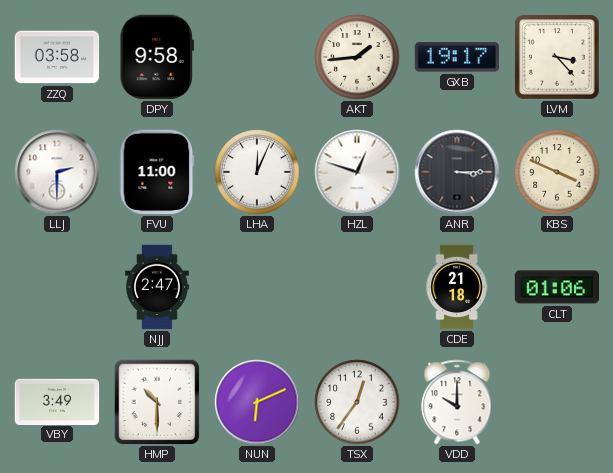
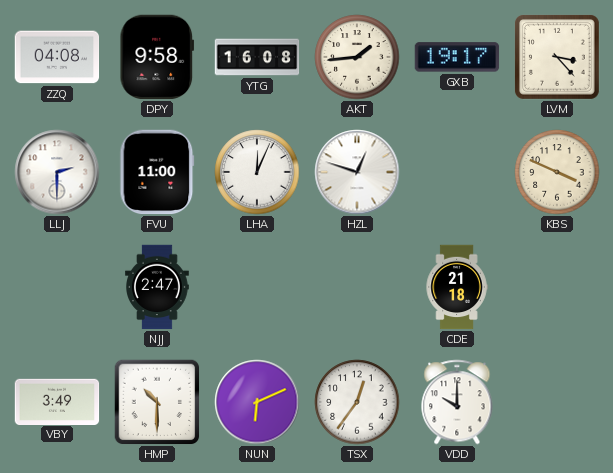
ZZQ: 03:58 -> 04:08
YTG: none -> 16:08
ANR: 3:15 -> none
CLT: 01:06 -> none
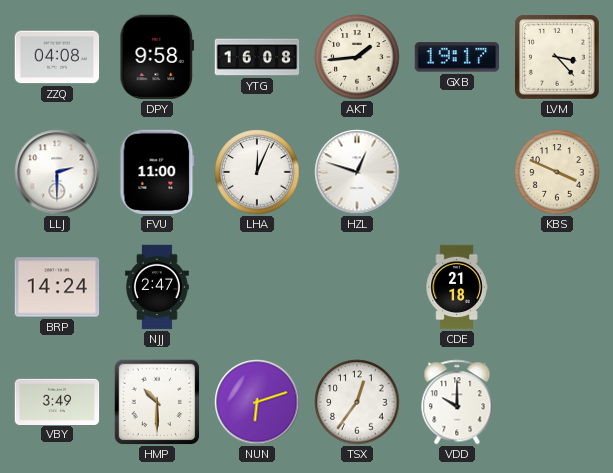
BRP: none -> 14:24
NUN: 6:11 -> 6:12
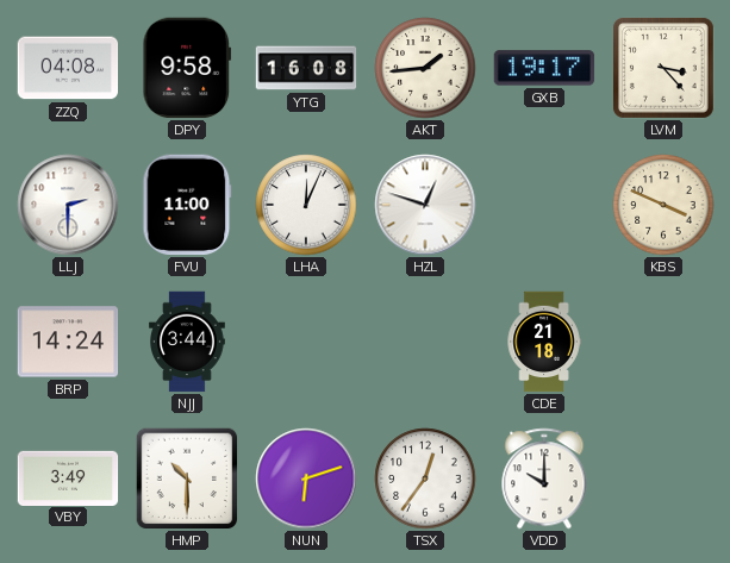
NJJ: 2:47 -> 3:44
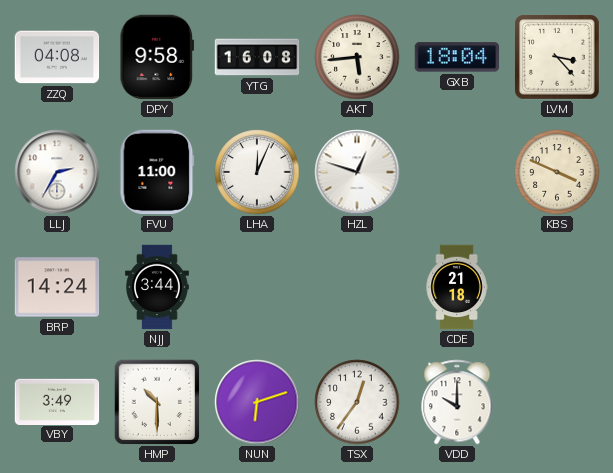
AKT: 1:44 -> 5:44
GXB: 19:17 -> 18:04
LLJ: 2:30 -> 2:35
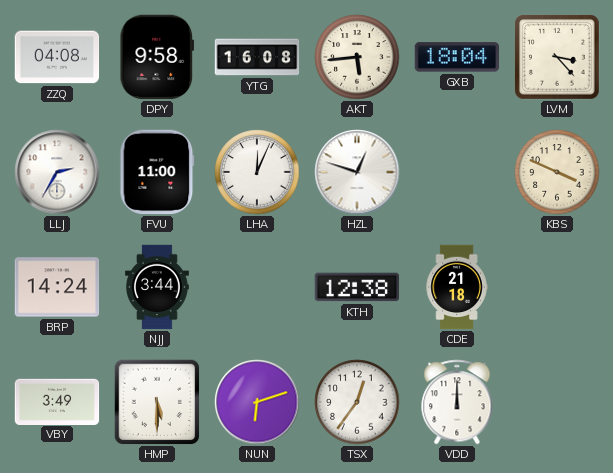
KTH: none -> 12:38
HMP: 10:30 -> 5:30
VDD: 10:00 -> 12:00
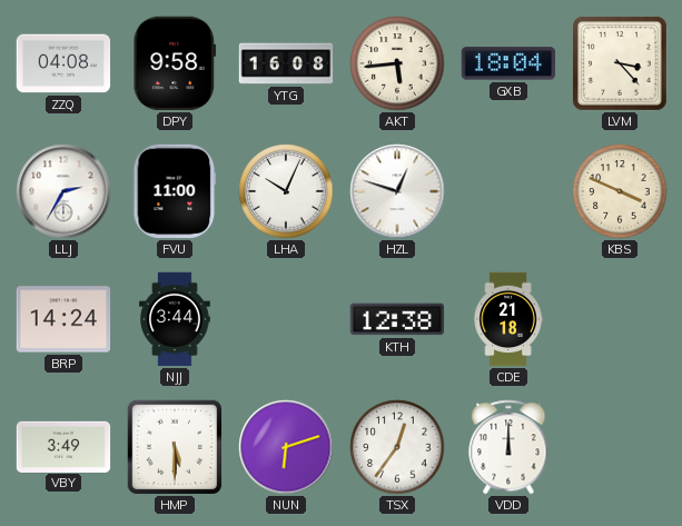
LHA: 12:04 -> 10:04
